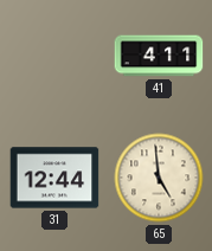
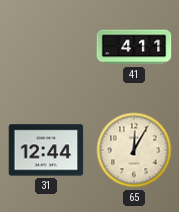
65: 4:59 -> 12:05
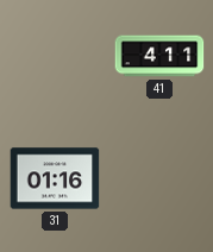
31: 12:44 -> 01:16
65: 12:05 -> none
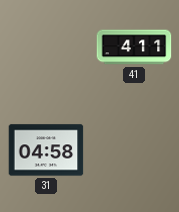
31: 01:16 -> 04:58
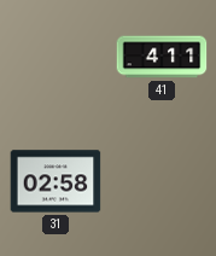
31: 04:58 -> 02:58
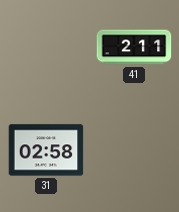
41: 4:11 -> 2:11
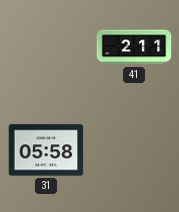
31: 02:58 -> 05:58
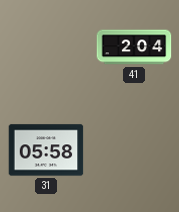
41: 2:11 -> 2:04
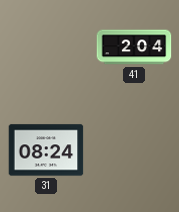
31: 05:58 -> 08:24
